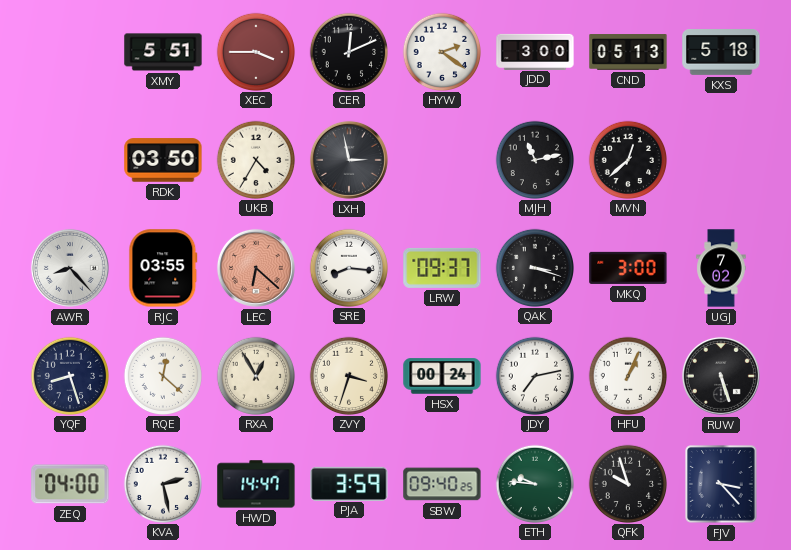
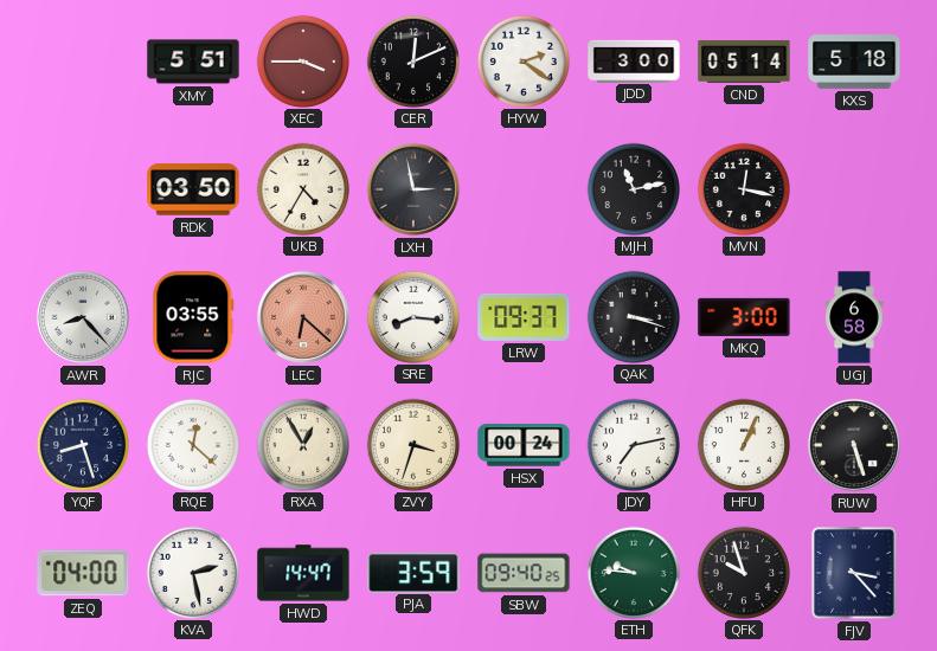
CND: 05:13 -> 05:14
MVN: 12:38 -> 12:17
UGJ: 7:02 -> 6:58
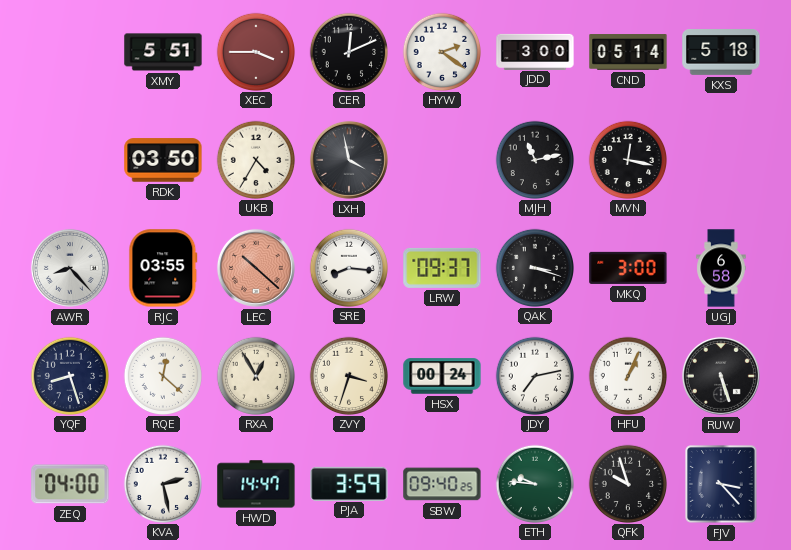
LXH: 2:58 -> 3:58
LEC: 6:22 -> 10:22
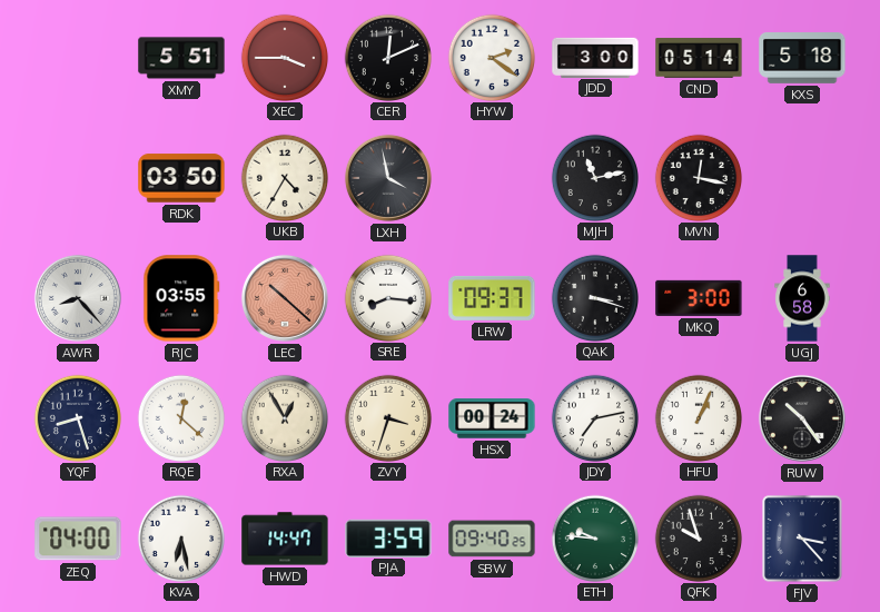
RUW: 5:27 -> 10:24
KVA: 2:28 -> 6:28
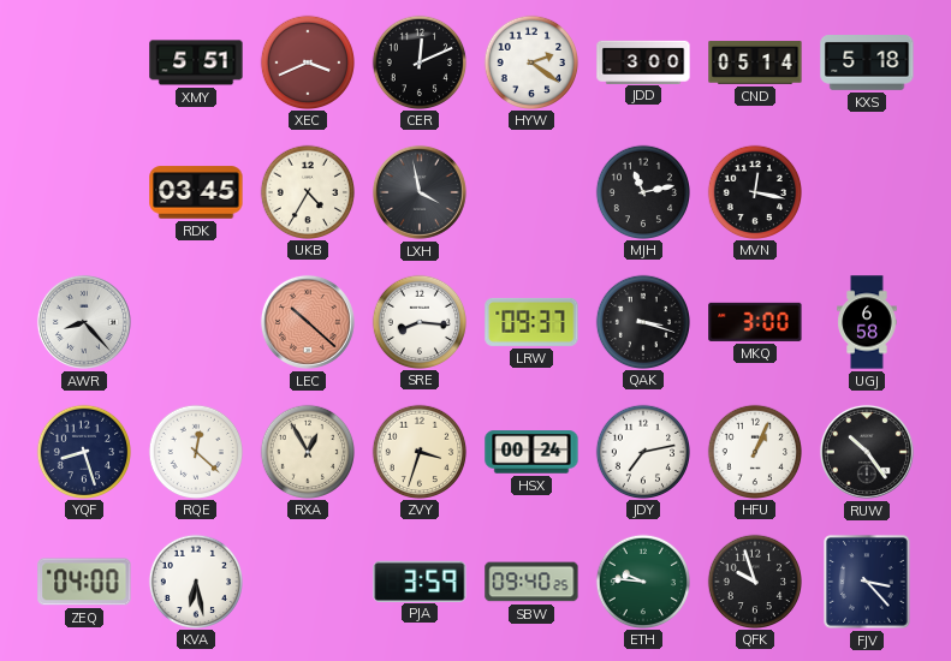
XEC: 3:45 -> 3:41
RDK: 03:50 -> 03:45
RJC: 03:55 -> none
HWD: 14:47 -> none
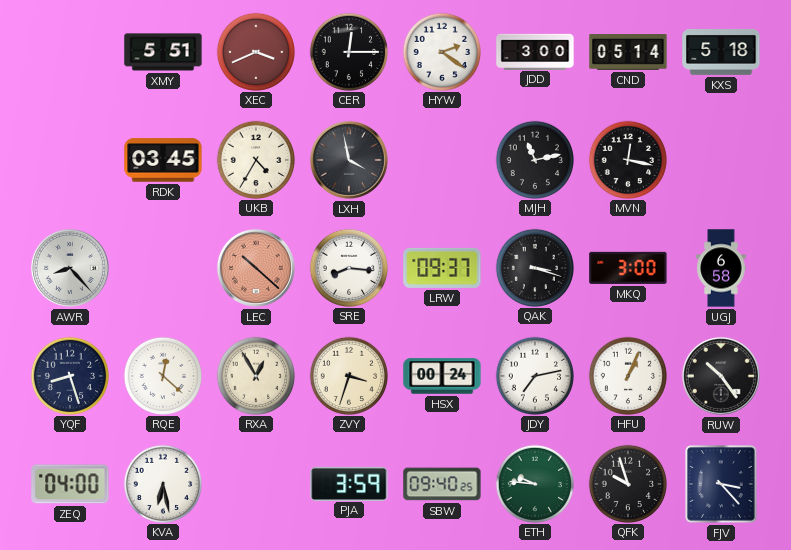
CER: 12:11 -> 12:15
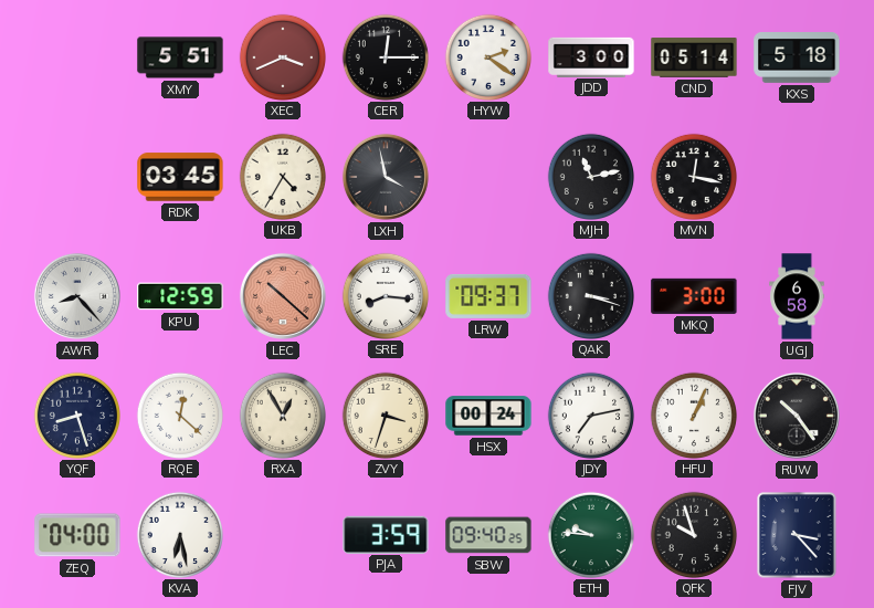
KPU: none -> 12:59
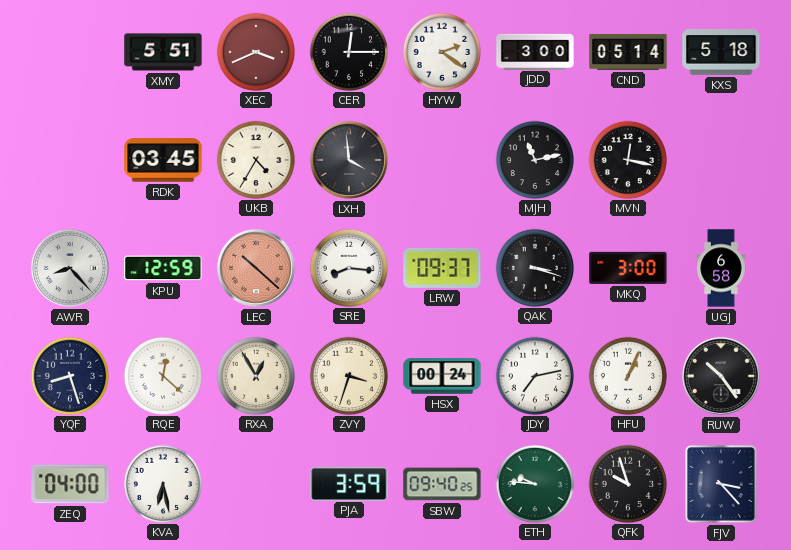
LXH: 3:58 -> 3:59
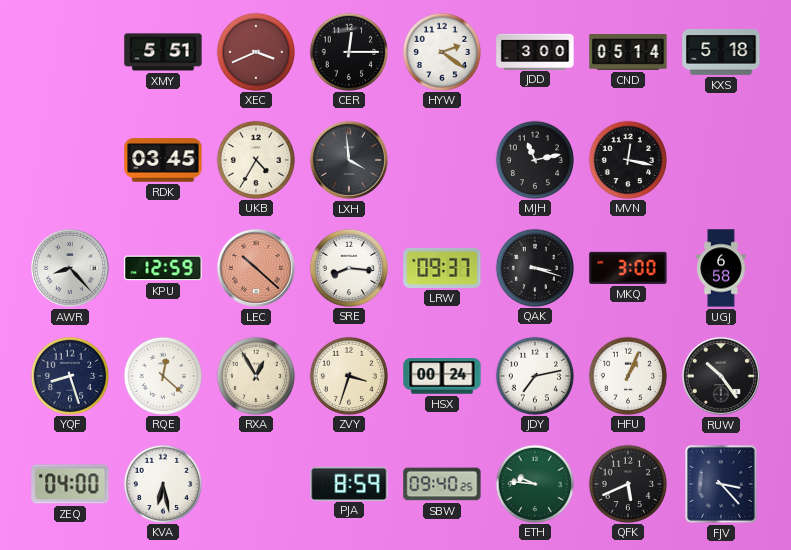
PJA: 3:59 -> 8:59
QFK: 9:57 -> 5:41
